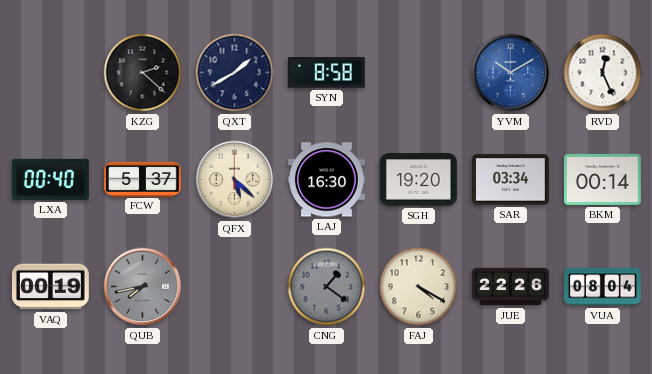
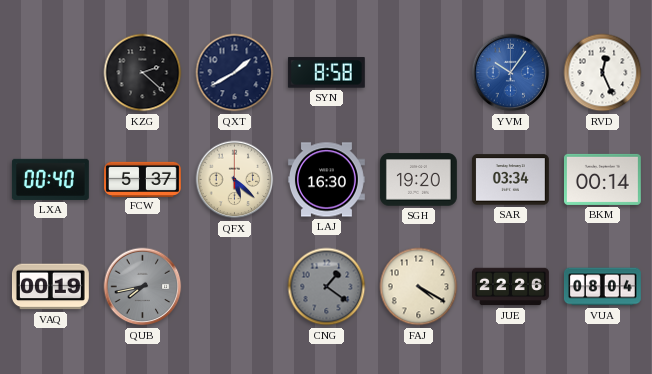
YVM: 10:10 -> 10:06
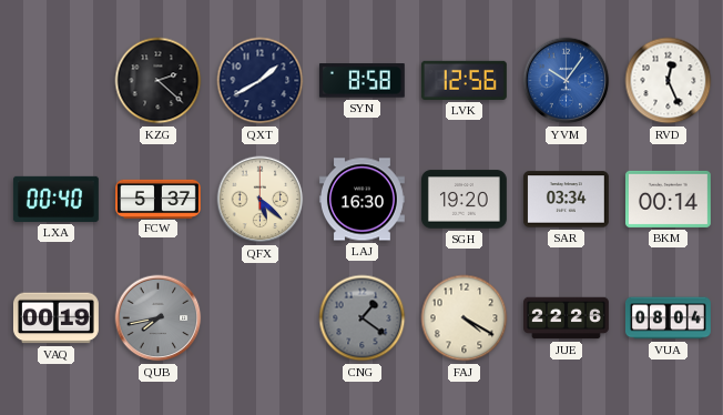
LVK: none -> 12:56
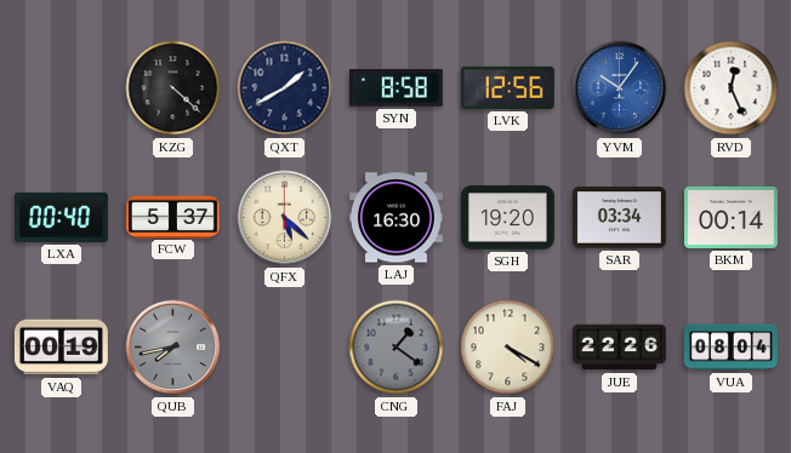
KZG: 2:22 -> 4:22
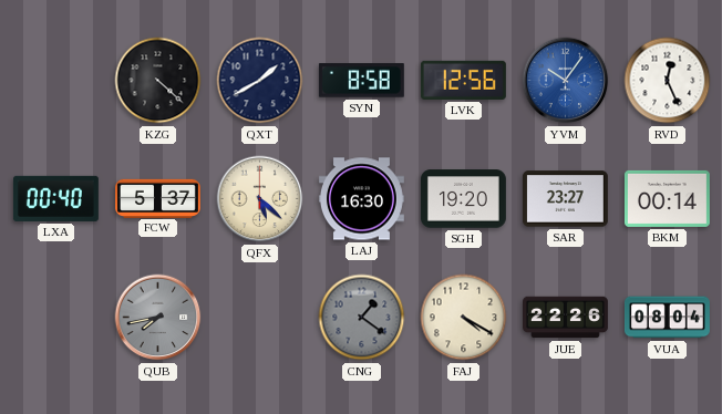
SAR: 03:34 -> 23:27
VAQ: 00:19 -> none
